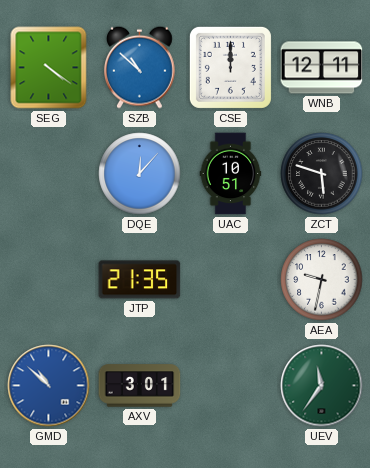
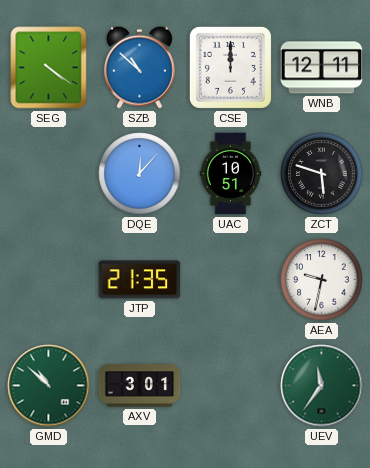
GMD dial: blue -> green
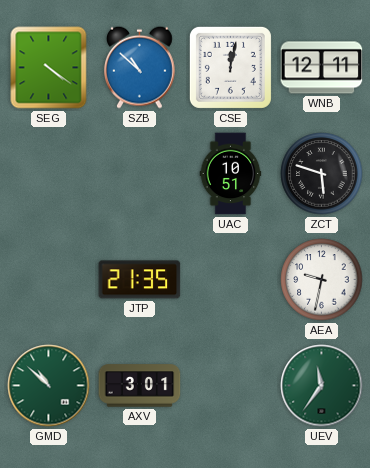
CSE: 12:00 -> 12:02
DQE: 12:07 -> none
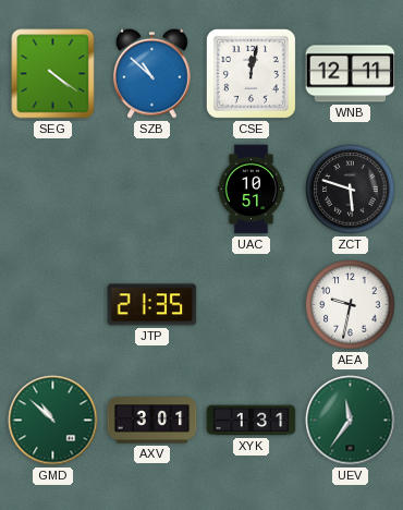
XYK: none -> 1:31
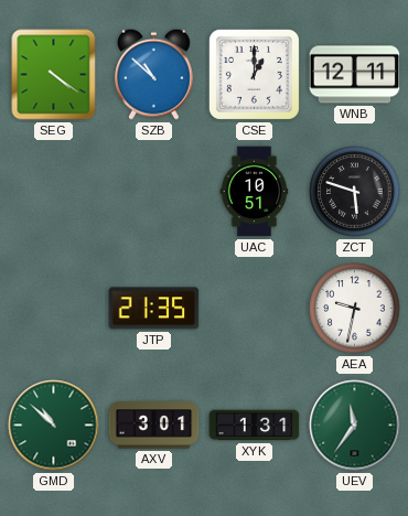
CSE: 12:02 -> 1:00
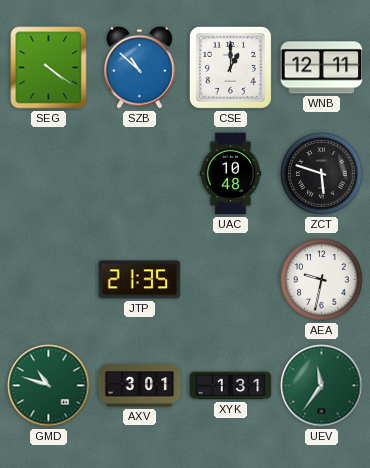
UAC: 10:51 -> 10:48
GMD: 10:52 -> 10:48
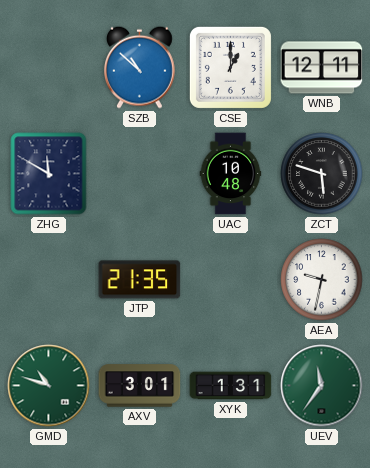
SEG: 4:21 -> none
ZHG: none -> 11:50
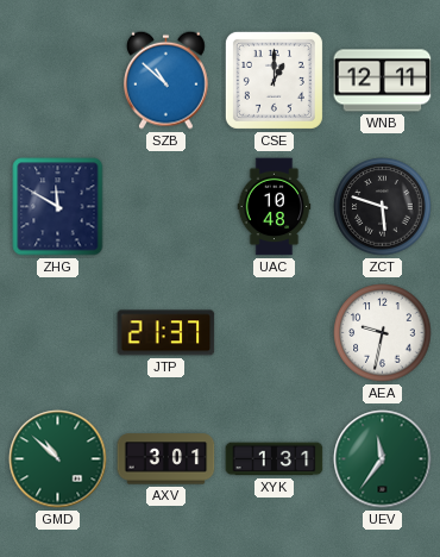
JTP: 21:35 -> 21:37
GMD: 10:48 -> 10:52
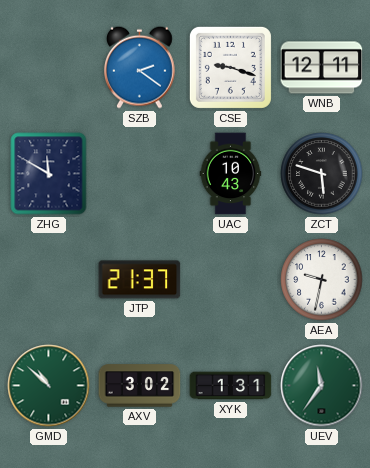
SZB: 10:52 -> 2:21
CSE: 1:00 -> 9:18
UAC: 10:48 -> 10:43
AXV: 3:01 -> 3:02
